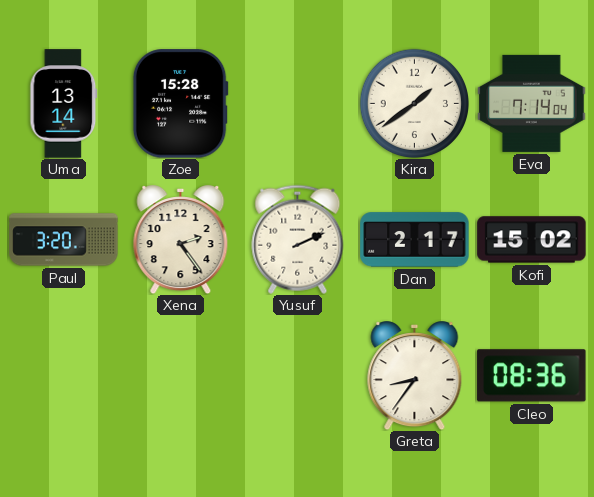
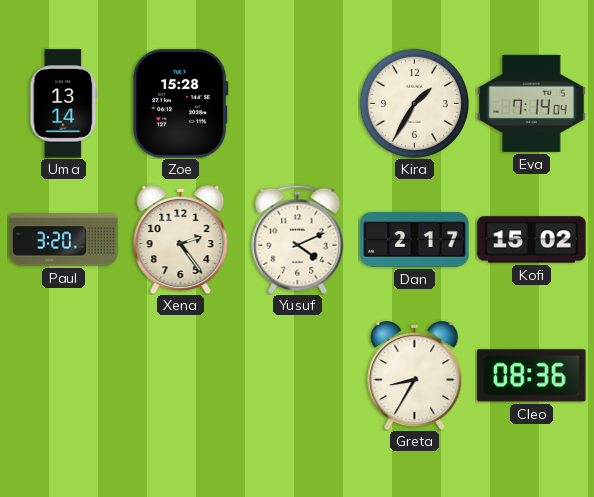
Kira: 1:39 -> 1:35
Yusuf: 2:11 -> 4:11
Greta: 8:36 -> 8:35
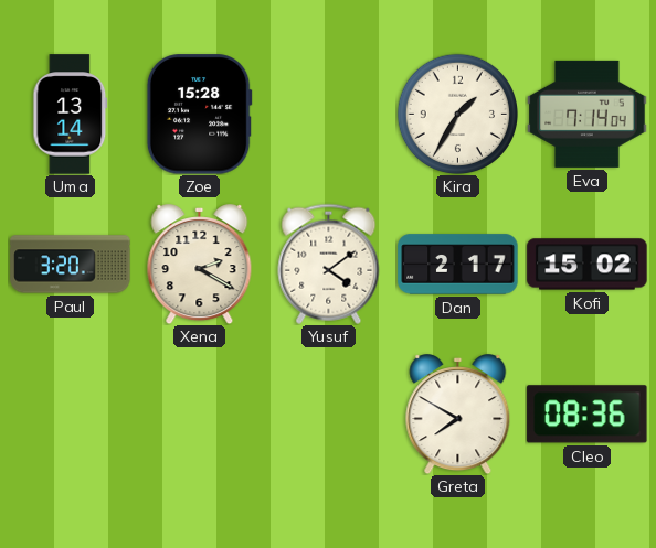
Xena: 2:24 -> 2:20
Yusuf: 4:11 -> 4:09
Greta: 8:35 -> 7:50
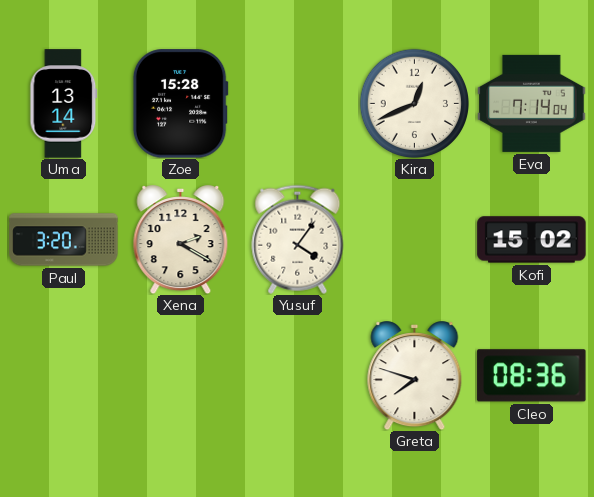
Kira: 1:35 -> 12:41
Yusuf: 4:09 -> 4:06
Dan: 2:17 -> none
Greta: 7:50 -> 7:48
